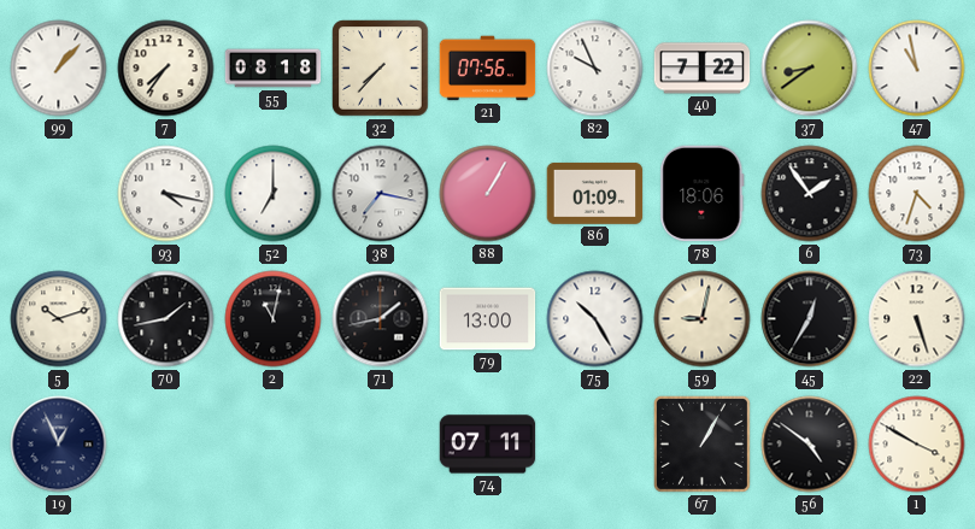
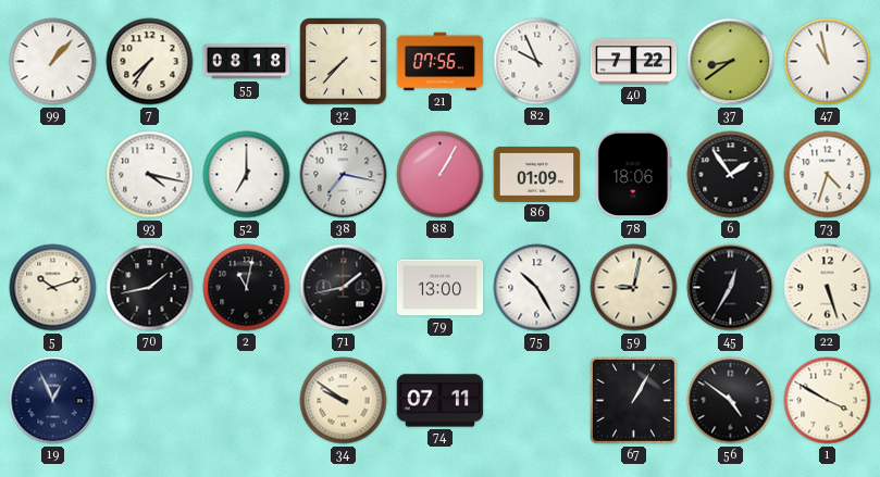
34: none -> 9:51
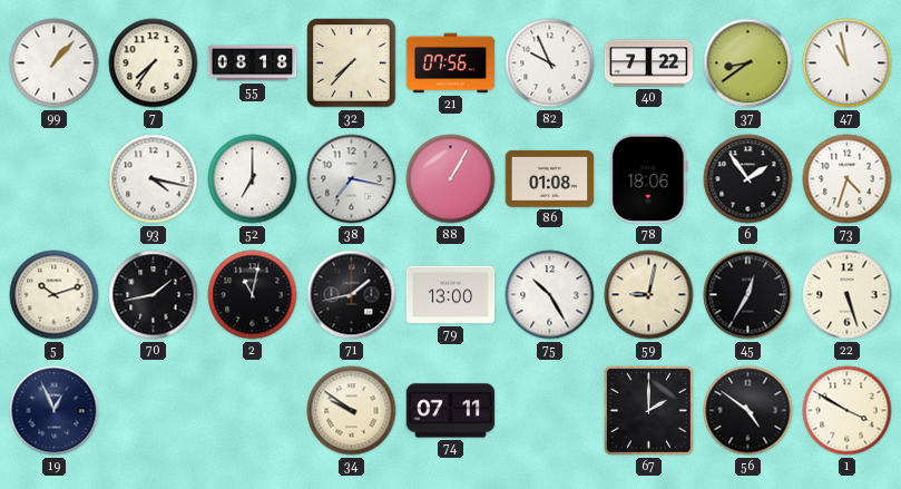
86: 01:09 -> 01:08
67: 1:05 -> 2:00
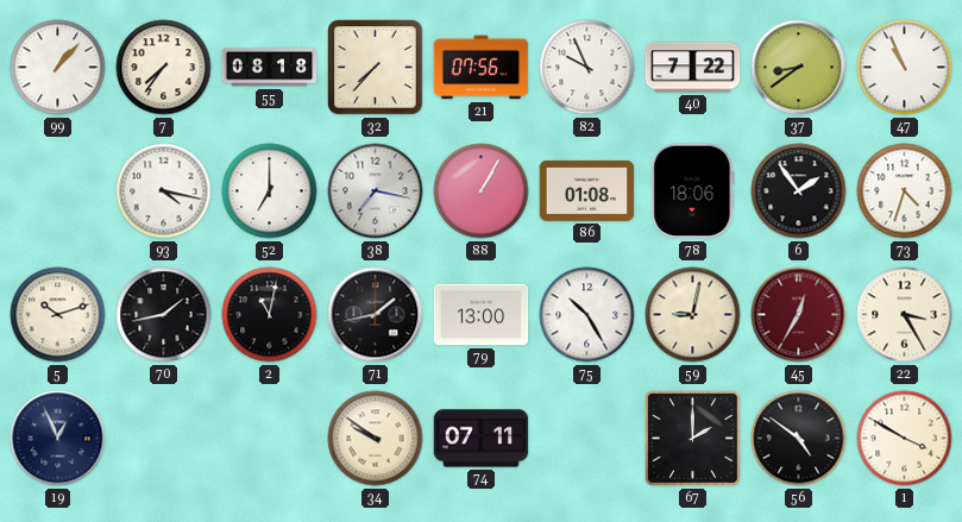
47: 10:58 -> 10:56
45 dial: black -> burgundy
22: 5:27 -> 3:25
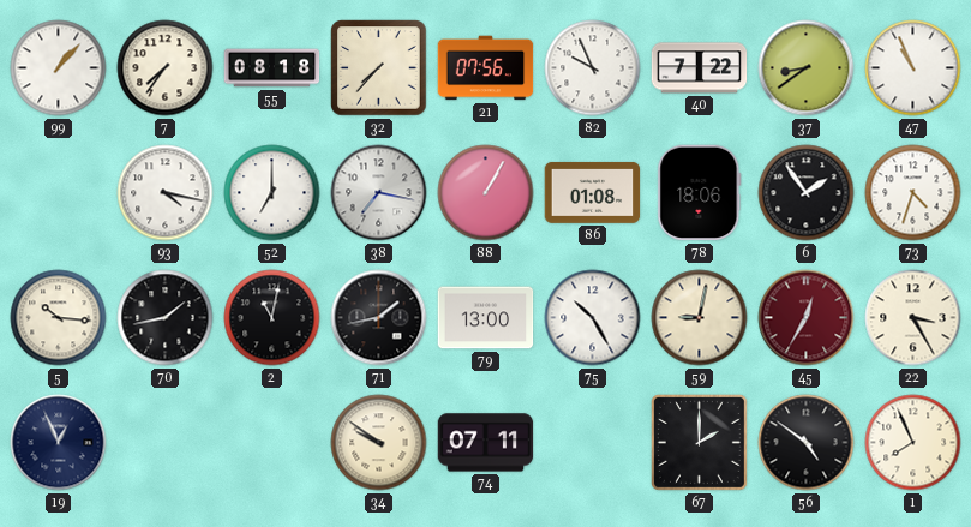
5: 10:12 -> 10:16
1: 3:50 -> 7:56
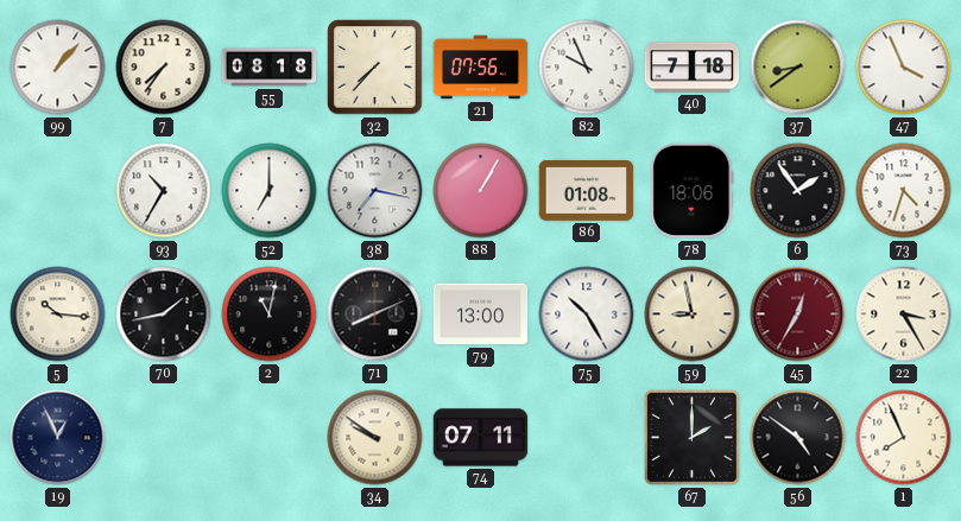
40: 7:22 -> 7:18
47: 10:56 -> 3:56
93: 4:17 -> 10:35
71: 1:43 -> 8:11
59: 9:02 -> 8:58
